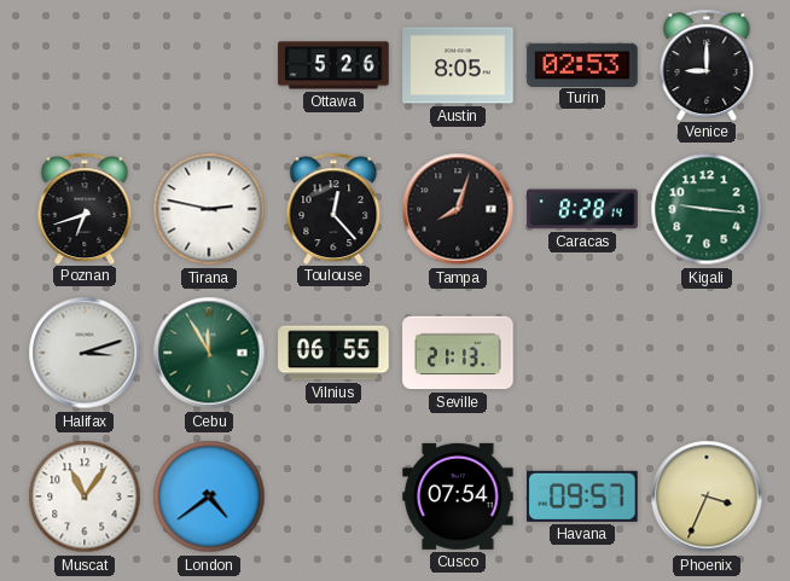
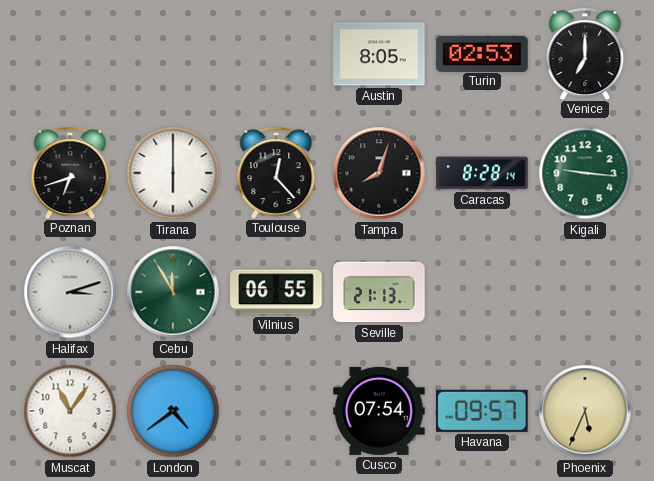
Ottawa: 5:26 -> none
Venice: 9:00 -> 7:00
Tirana: 2:47 -> 6:00
Phoenix: 3:34 -> 5:34
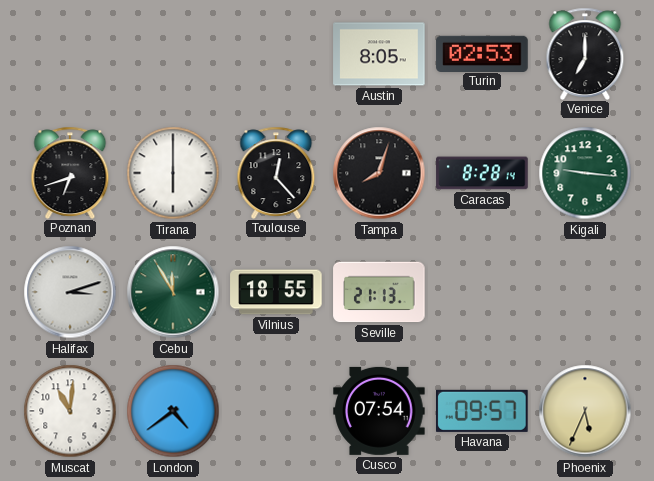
Vilnius: 06:55 -> 18:55
Muscat: 11:06 -> 11:01
